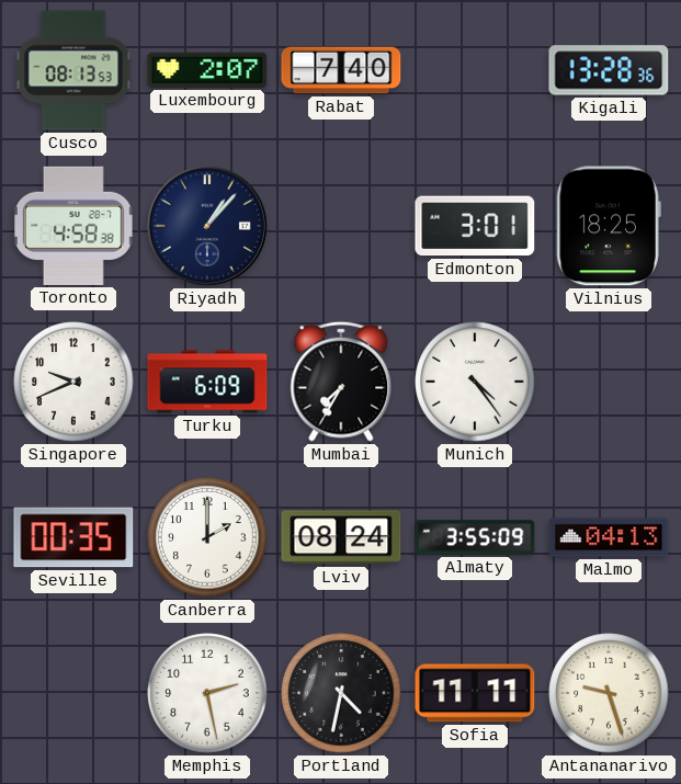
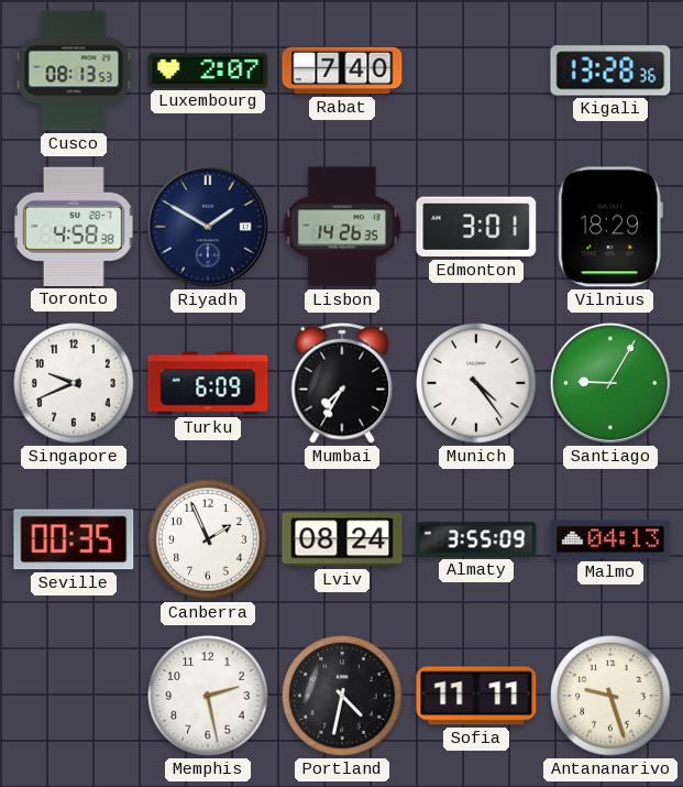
Riyadh: 1:07 -> 1:50
Lisbon: none -> 14:26
Vilnius: 18:25 -> 18:29
Santiago: none -> 9:05
Canberra: 2:00 -> 1:56
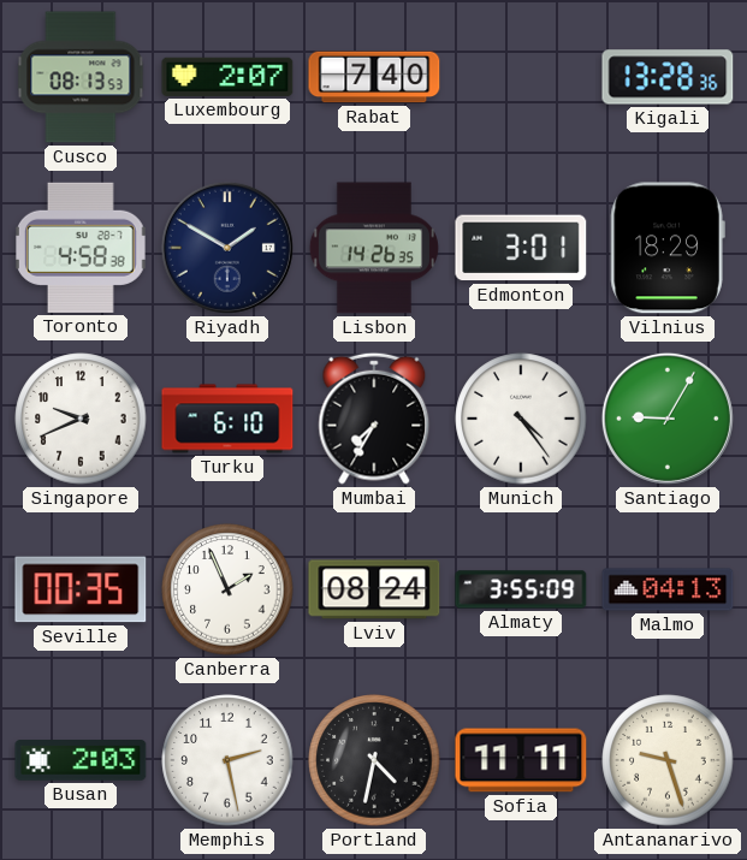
Turku: 6:09 -> 6:10
Busan: none -> 2:03
